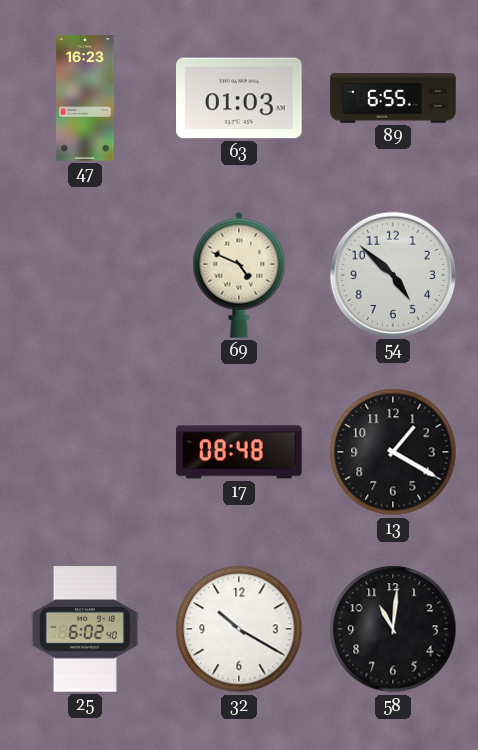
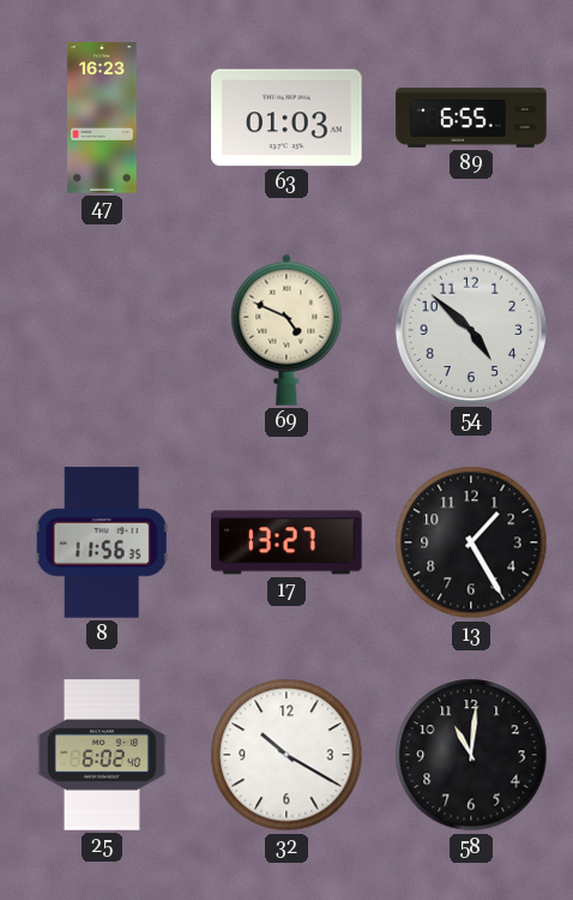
8: none -> 11:56
17: 08:48 -> 13:27
13: 1:20 -> 1:25
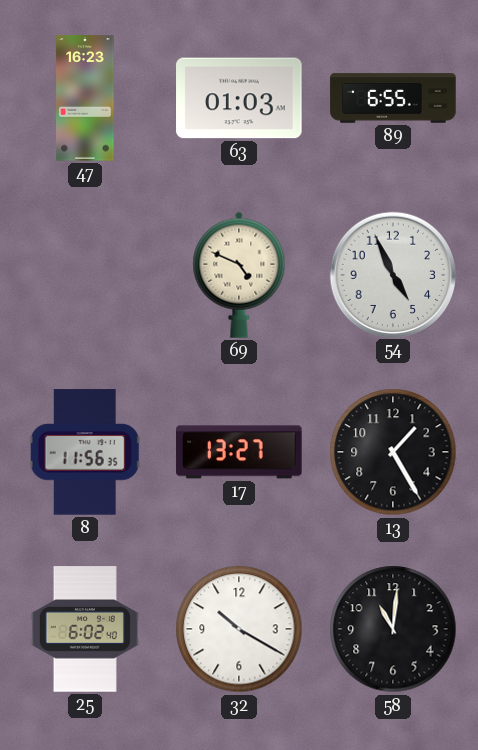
54: 4:52 -> 4:56
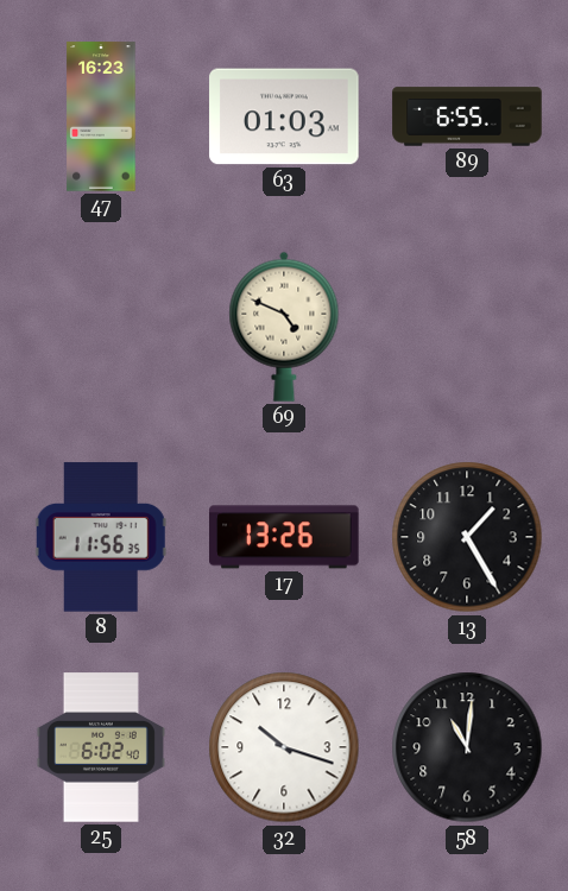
54: 4:56 -> none
17: 13:27 -> 13:26
32: 10:20 -> 10:18
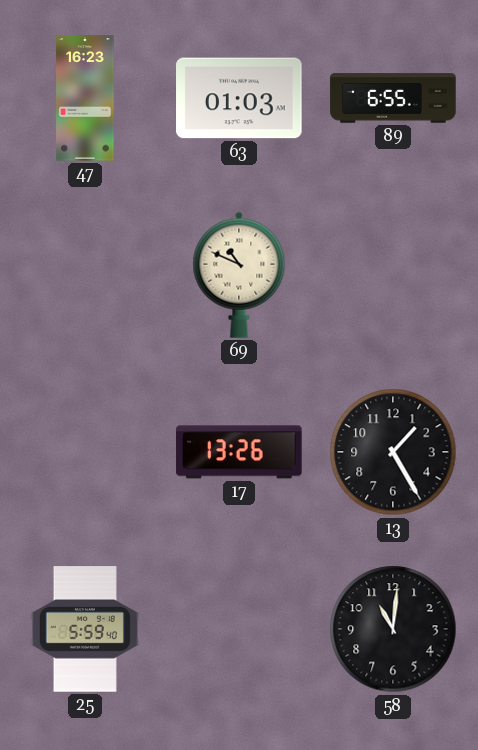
69: 4:49 -> 10:49
8: 11:56 -> none
25: 6:02 -> 5:59
32: 10:18 -> none
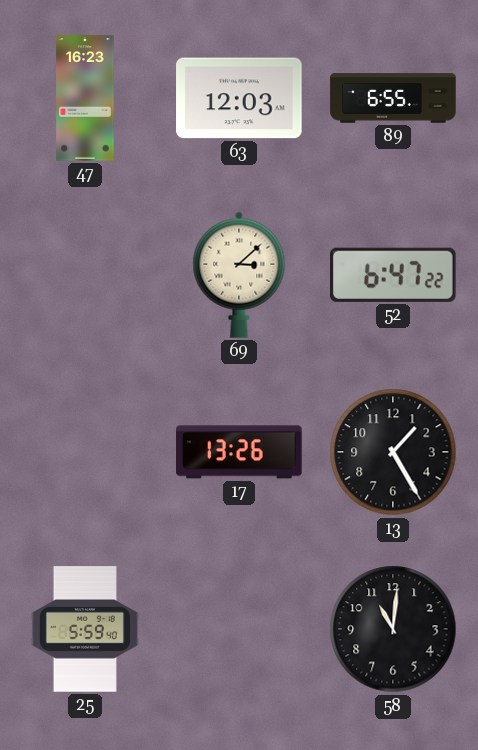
63: 01:03 -> 12:03
69: 10:49 -> 3:08
52: none -> 6:47
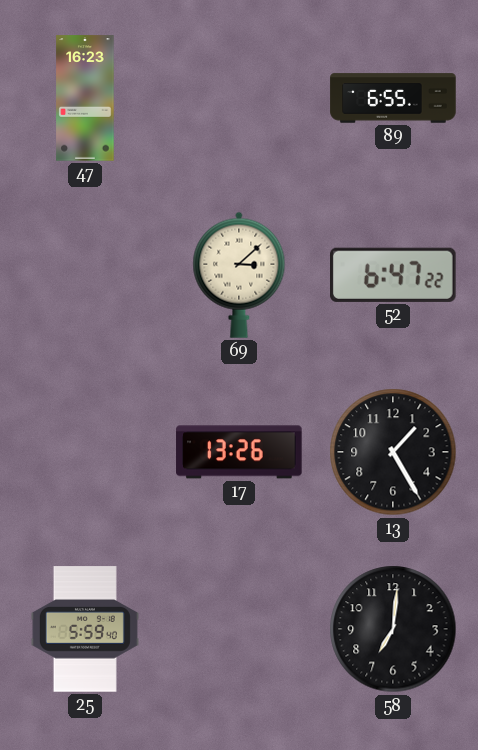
63: 12:03 -> none
58: 11:01 -> 7:01
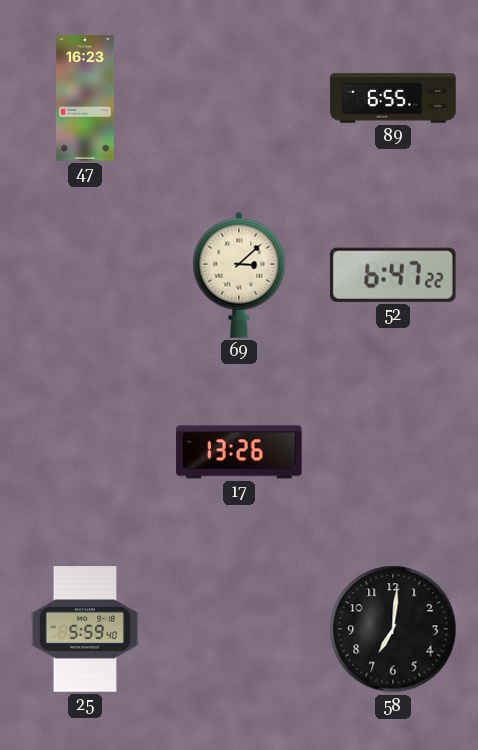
13: 1:25 -> none
